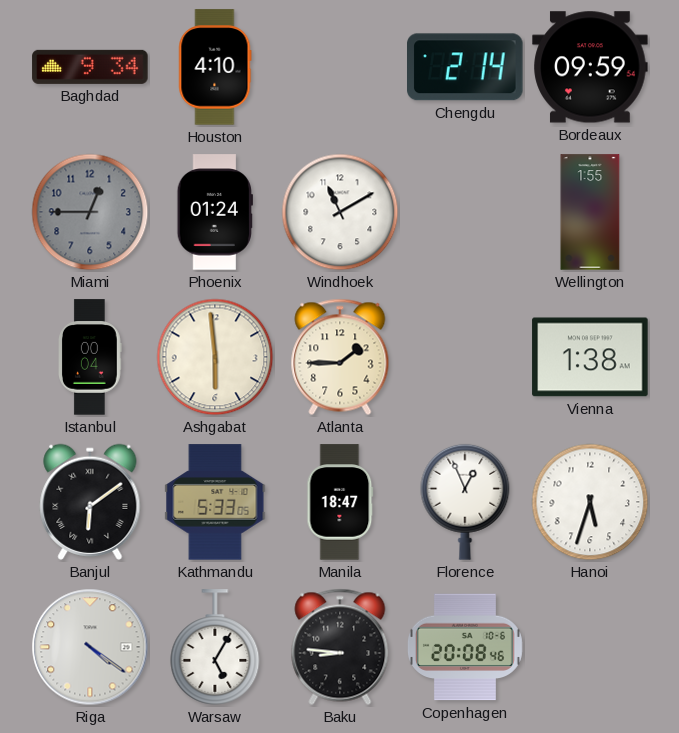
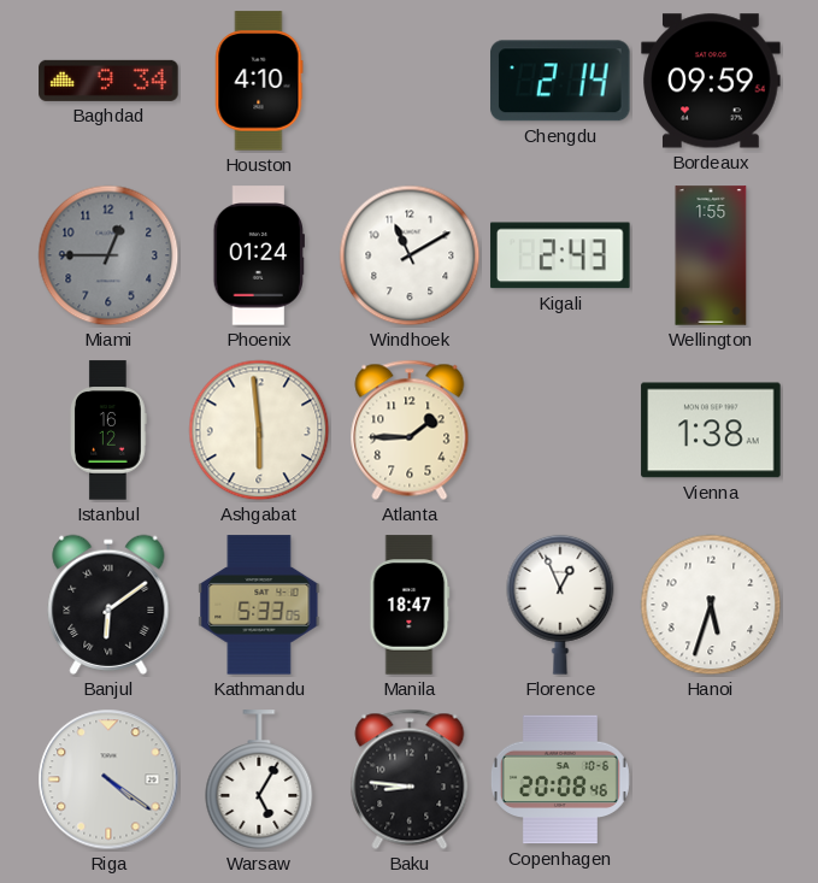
Kigali: none -> 2:43
Istanbul: 00:04 -> 16:12
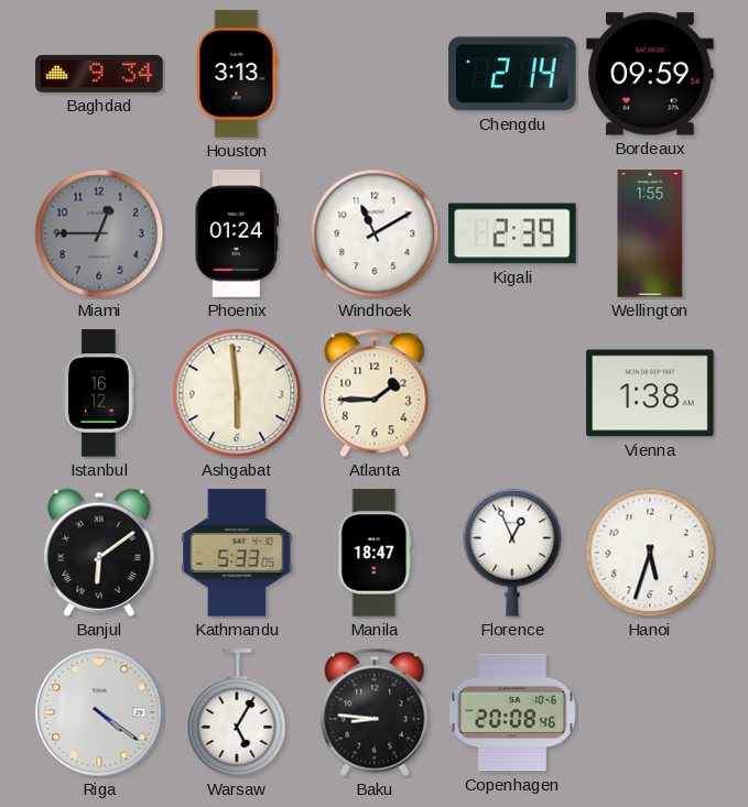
Houston: 4:10 -> 3:13
Kigali: 2:43 -> 2:39
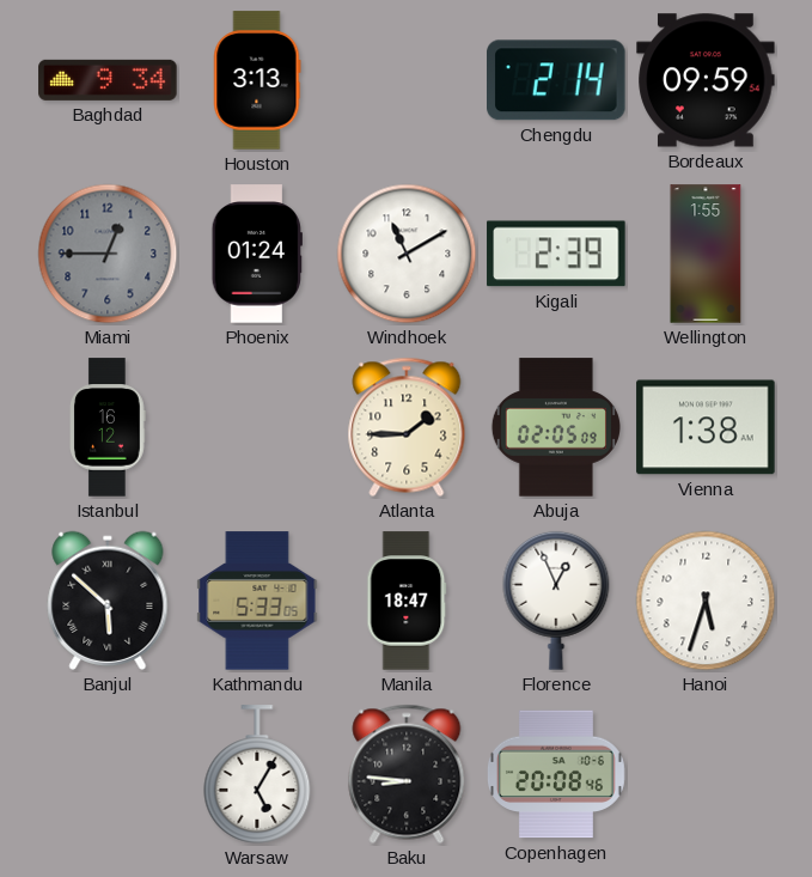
Ashgabat: 5:59 -> none
Abuja: none -> 02:05
Banjul: 6:09 -> 5:52
Riga: 4:21 -> none
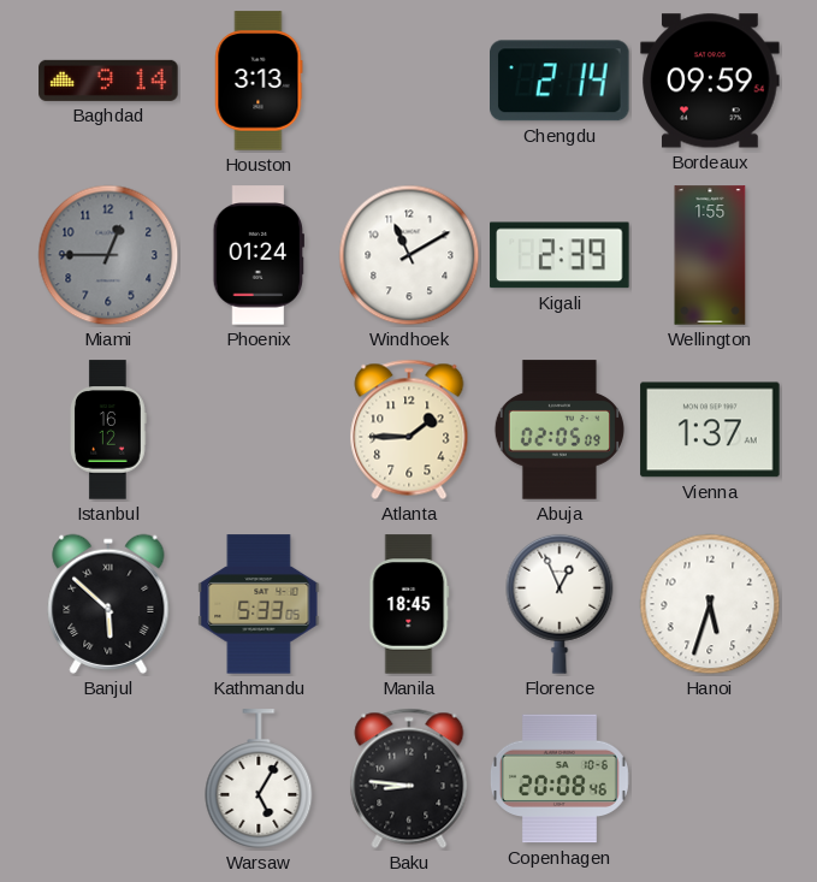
Baghdad: 9:34 -> 9:14
Vienna: 1:38 -> 1:37
Manila: 18:47 -> 18:45
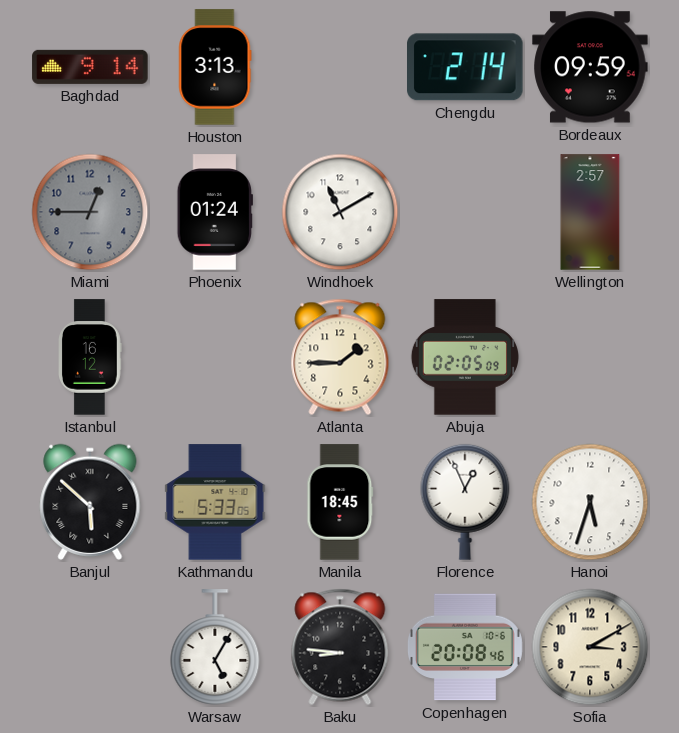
Kigali: 2:39 -> none
Wellington: 1:55 -> 2:57
Vienna: 1:37 -> none
Sofia: none -> 3:10
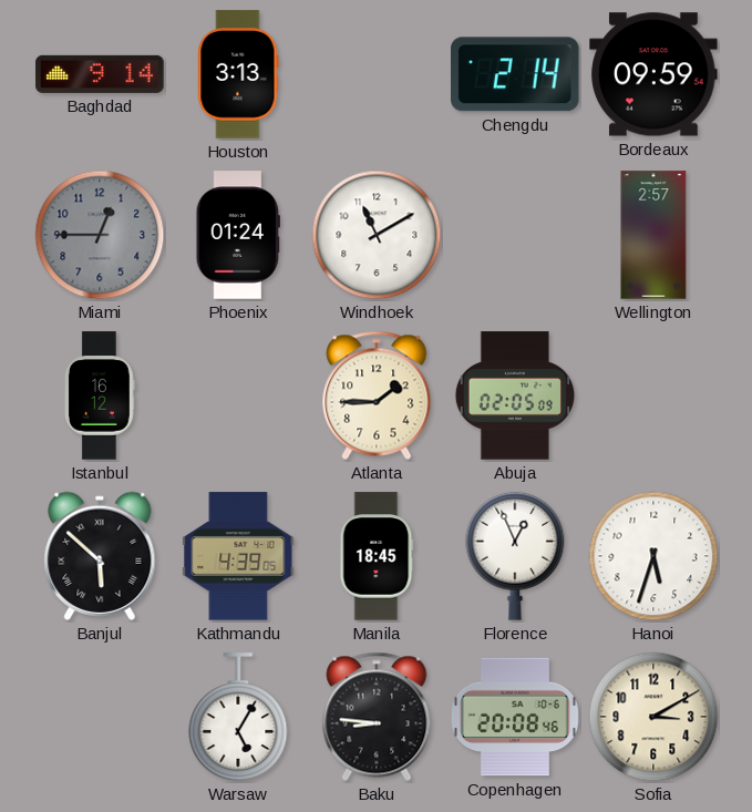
Kathmandu: 5:33 -> 4:39
